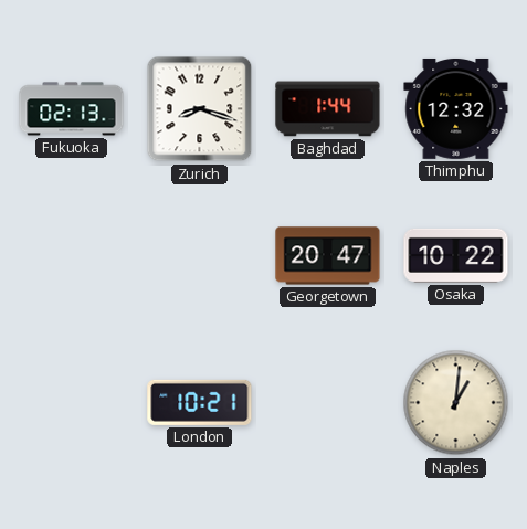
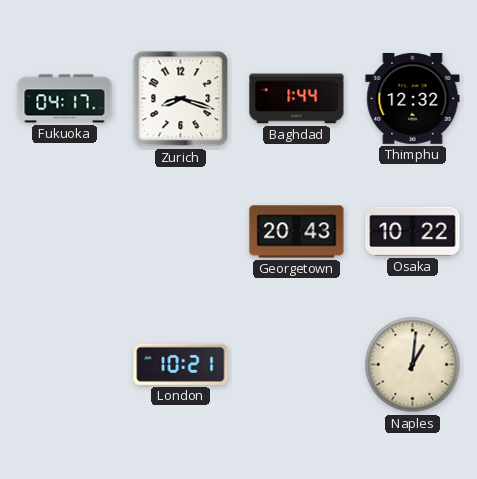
Fukuoka: 02:13 -> 04:17
Georgetown: 20:47 -> 20:43
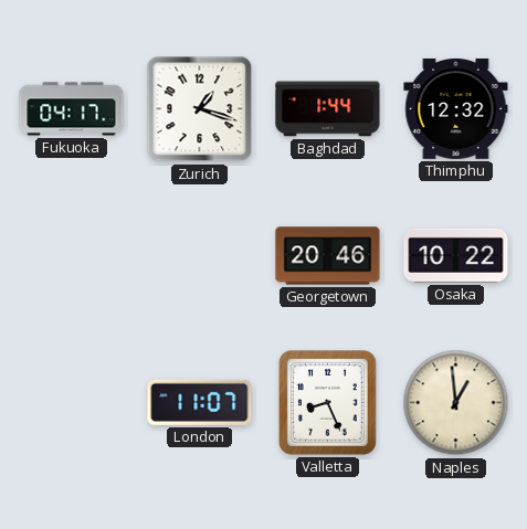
Zurich: 8:18 -> 1:18
Georgetown: 20:43 -> 20:46
London: 10:21 -> 11:07
Valletta: none -> 8:26
Naples: 1:01 -> 12:59
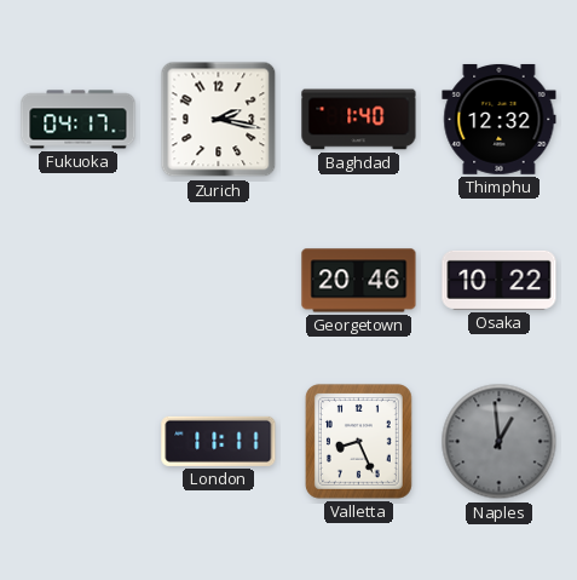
Zurich: 1:18 -> 2:17
Baghdad: 1:44 -> 1:40
London: 11:07 -> 11:11
Naples dial: cream -> grey
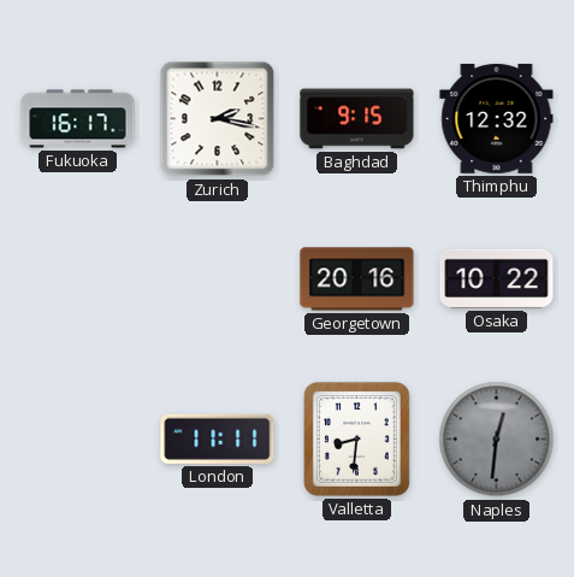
Fukuoka: 04:17 -> 16:17
Baghdad: 1:40 -> 9:15
Georgetown: 20:46 -> 20:16
Valletta: 8:26 -> 8:31
Naples: 12:59 -> 12:31
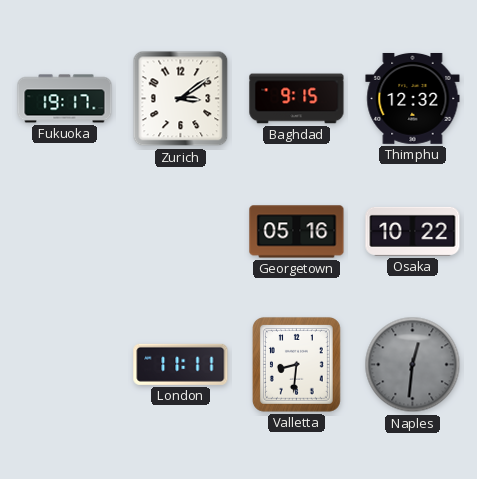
Fukuoka: 16:17 -> 19:17
Zurich: 2:17 -> 3:09
Georgetown: 20:16 -> 05:16
